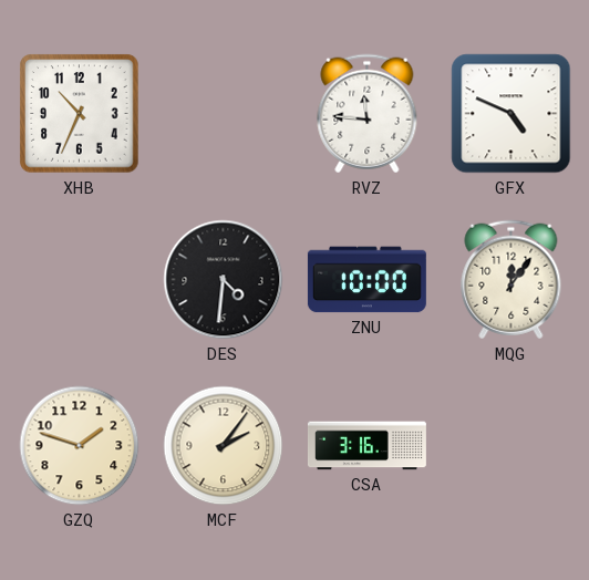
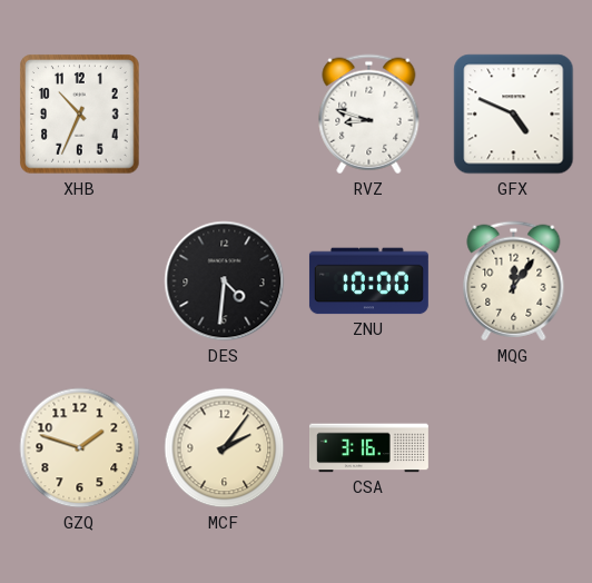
RVZ: 11:46 -> 8:48
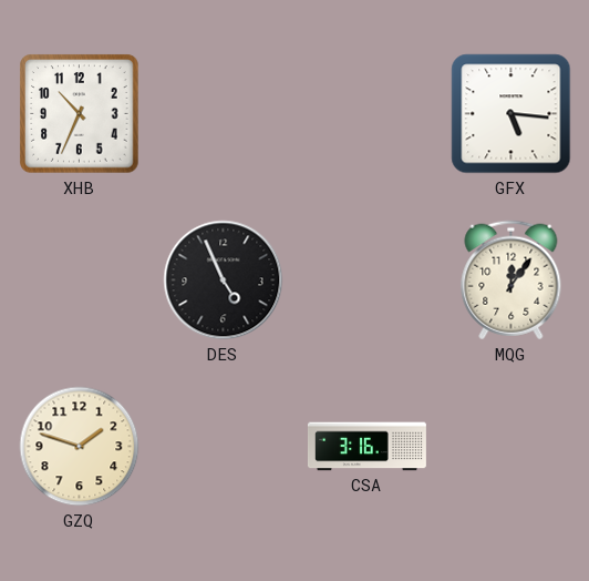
RVZ: 8:48 -> none
GFX: 4:49 -> 5:16
DES: 4:31 -> 4:56
ZNU: 10:00 -> none
MCF: 2:06 -> none
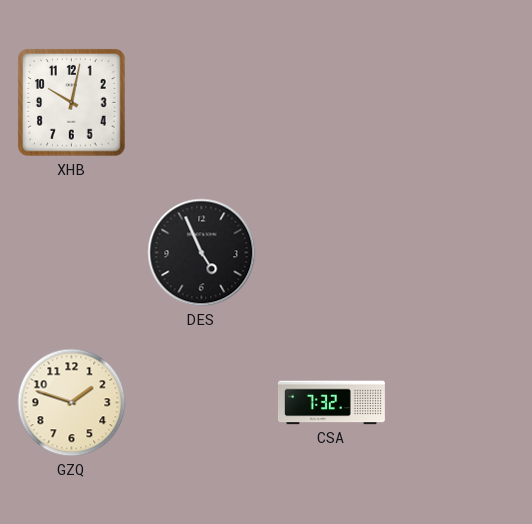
XHB: 10:34 -> 10:02
GFX: 5:16 -> none
MQG: 12:06 -> none
CSA: 3:16 -> 7:32
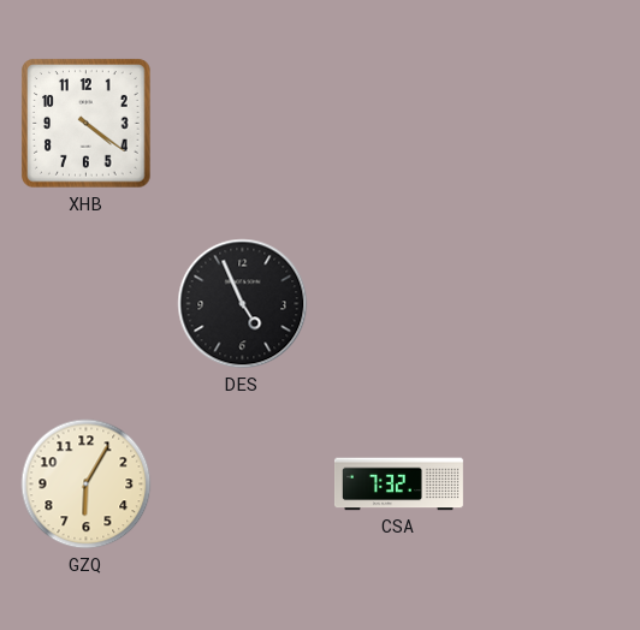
XHB: 10:02 -> 4:21
GZQ: 1:48 -> 6:05
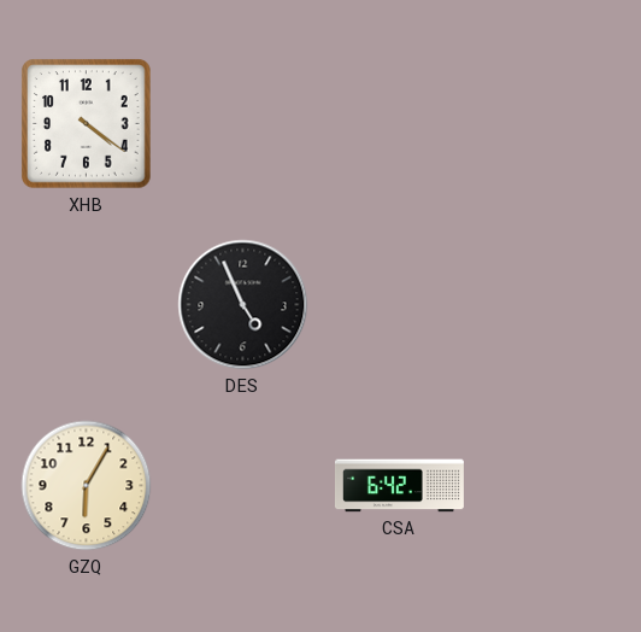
CSA: 7:32 -> 6:42
